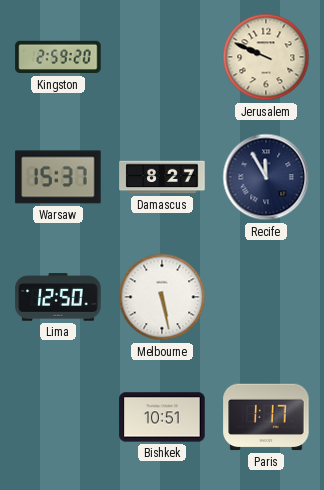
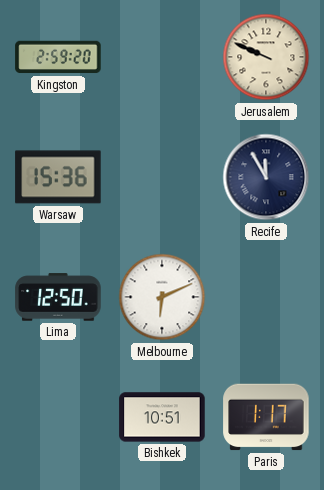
Warsaw: 15:37 -> 15:36
Damascus: 8:27 -> none
Melbourne: 5:28 -> 6:11
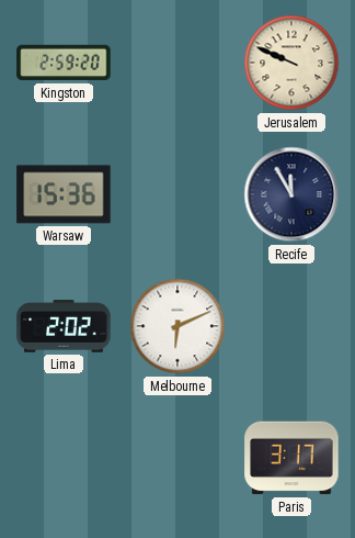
Lima: 12:50 -> 2:02
Bishkek: 10:51 -> none
Paris: 1:17 -> 3:17
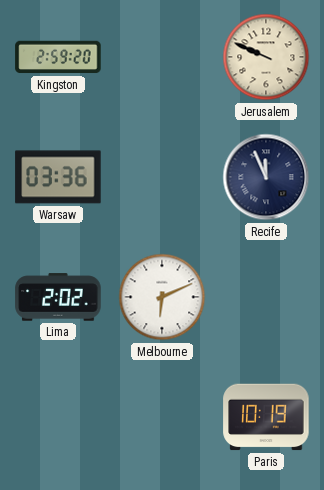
Warsaw: 15:36 -> 03:36
Recife: 11:55 -> 11:56
Paris: 3:17 -> 10:19
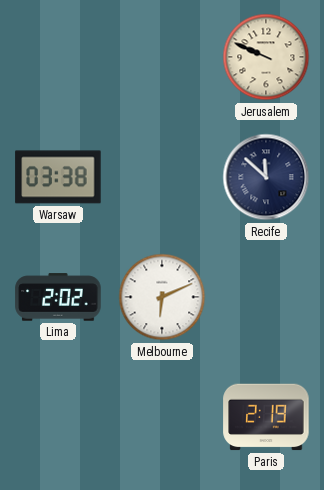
Kingston: 2:59 -> none
Warsaw: 03:36 -> 03:38
Recife: 11:56 -> 11:52
Paris: 10:19 -> 2:19
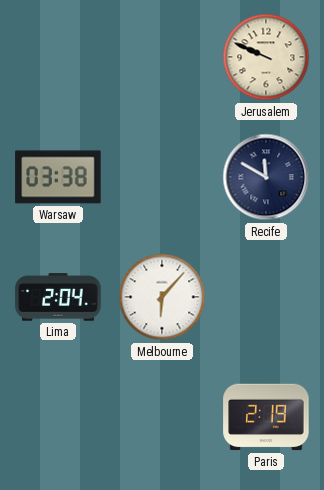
Recife: 11:52 -> 11:50
Lima: 2:02 -> 2:04
Melbourne: 6:11 -> 6:07
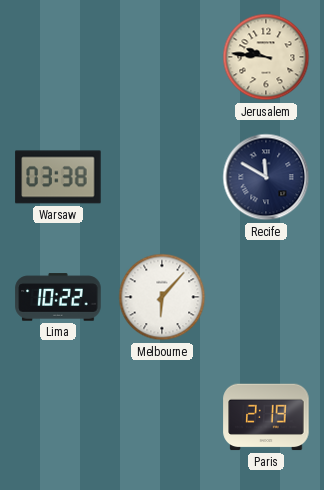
Jerusalem: 9:49 -> 9:46
Lima: 2:04 -> 10:22
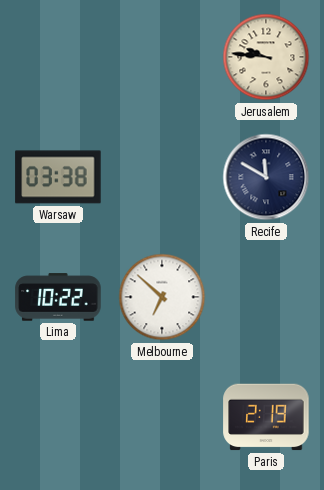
Melbourne: 6:07 -> 6:52
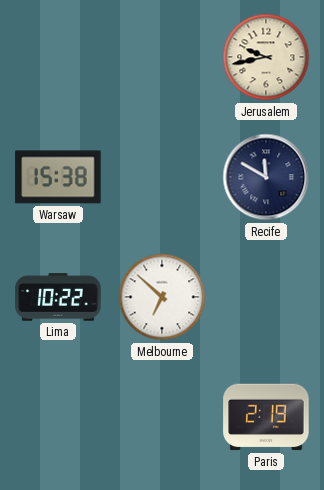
Jerusalem: 9:46 -> 9:43
Warsaw: 03:38 -> 15:38
